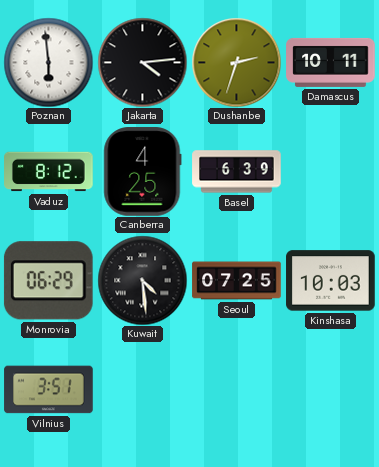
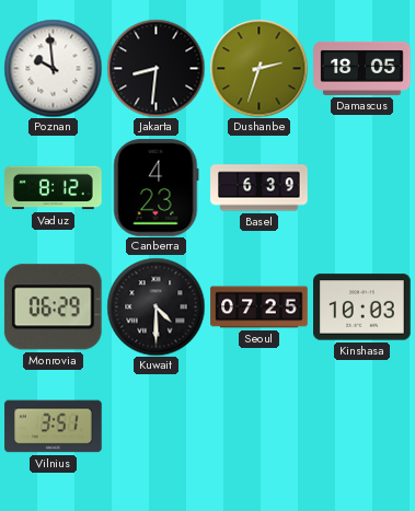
Poznan: 5:59 -> 9:59
Jakarta: 4:14 -> 8:31
Damascus: 10:11 -> 18:05
Canberra: 4:25 -> 4:23
Kuwait: 4:29 -> 4:30
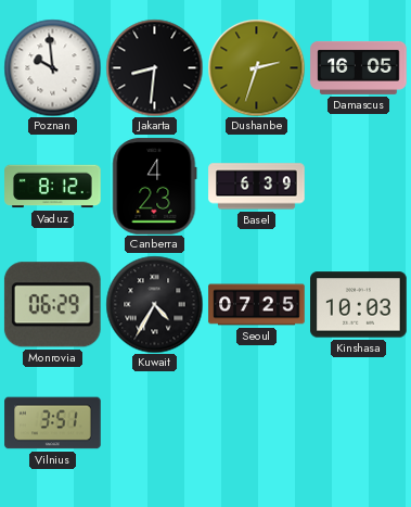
Damascus: 18:05 -> 16:05
Kuwait: 4:30 -> 4:35
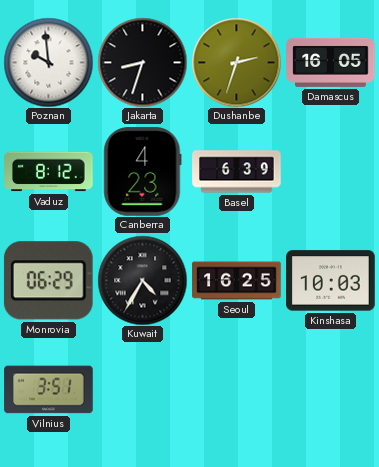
Jakarta: 8:31 -> 8:33
Seoul: 07:25 -> 16:25
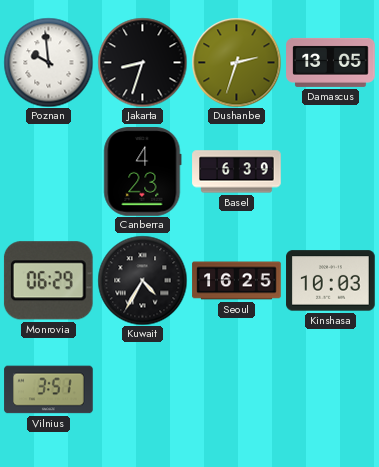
Damascus: 16:05 -> 13:05
Vaduz: 8:12 -> none
